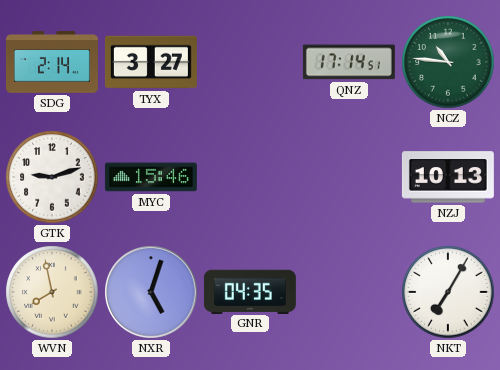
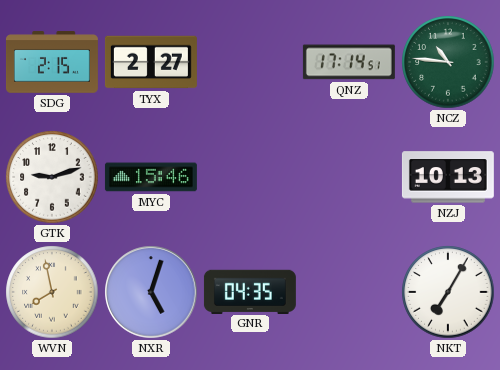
SDG: 2:14 -> 2:15
TYX: 3:27 -> 2:27
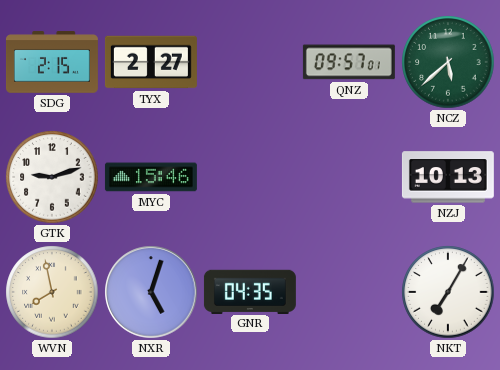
QNZ: 17:14 -> 09:57
NCZ: 10:46 -> 5:38
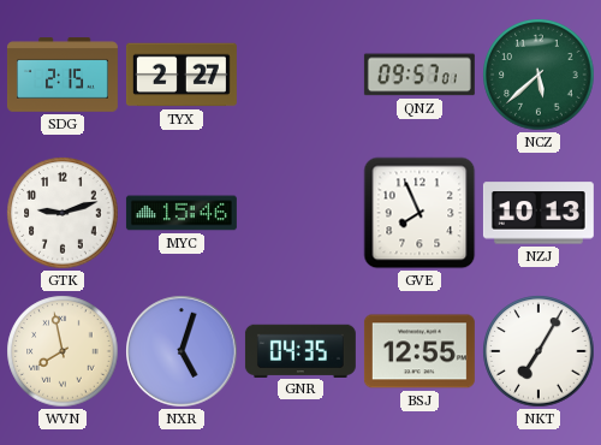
GVE: none -> 7:56
BSJ: none -> 12:55
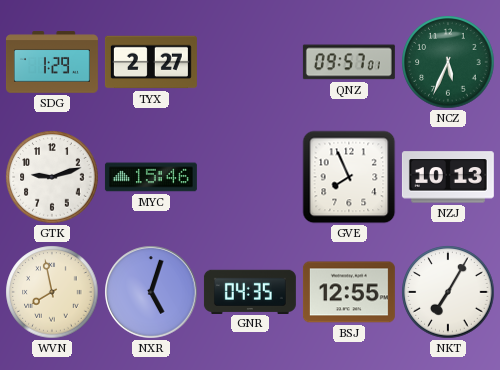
SDG: 2:15 -> 1:29
NCZ: 5:38 -> 5:34
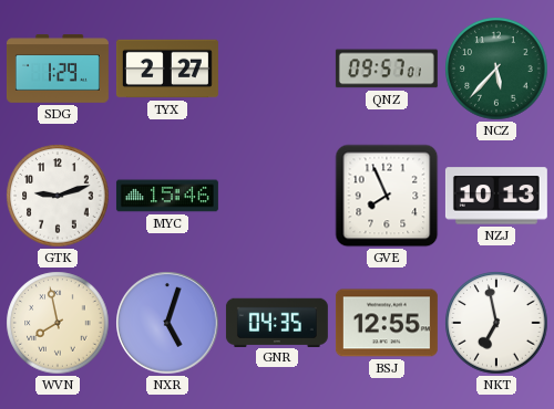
NCZ: 5:34 -> 5:37
NKT: 7:05 -> 6:58
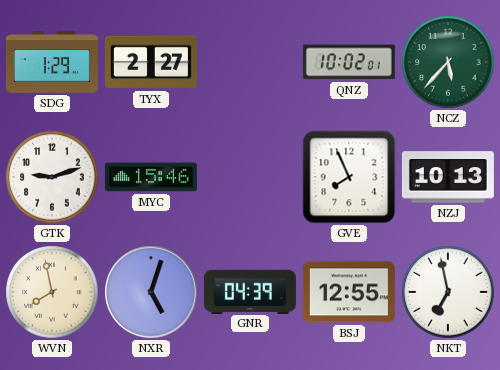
QNZ: 09:57 -> 10:02
GNR: 04:35 -> 04:39
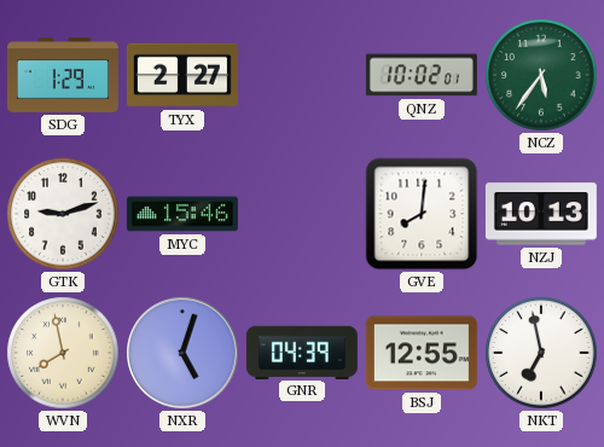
NCZ: 5:37 -> 5:36
GVE: 7:56 -> 8:01
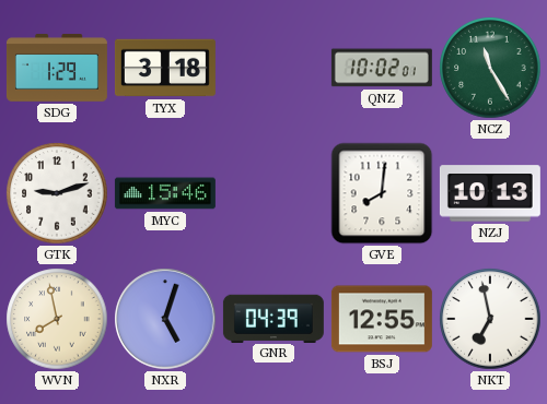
TYX: 2:27 -> 3:18
NCZ: 5:36 -> 11:25
